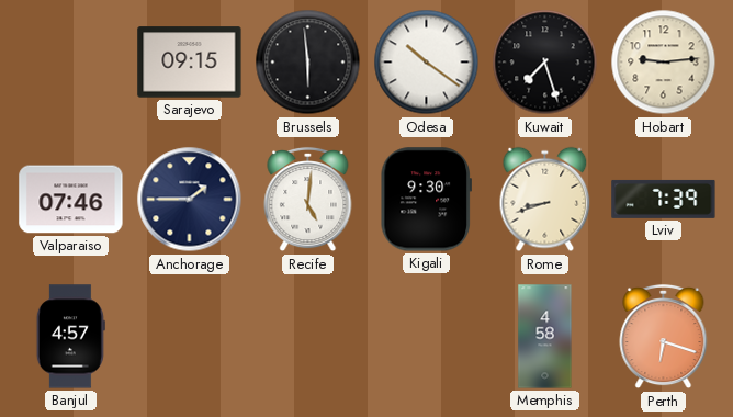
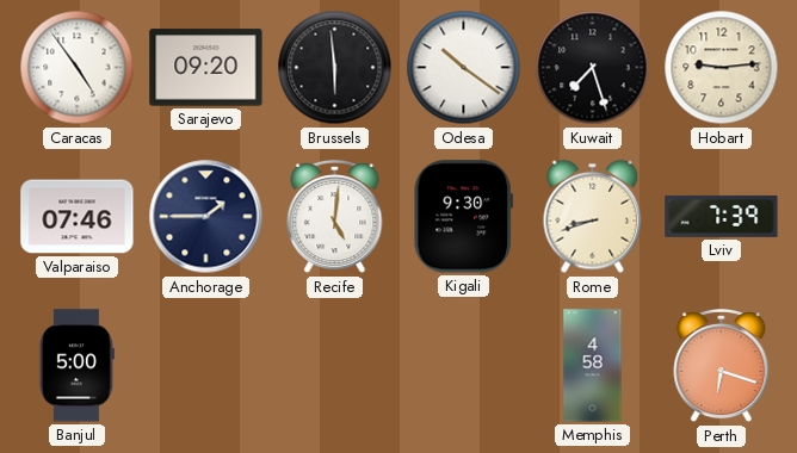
Caracas: none -> 4:54
Sarajevo: 09:15 -> 09:20
Banjul: 4:57 -> 5:00
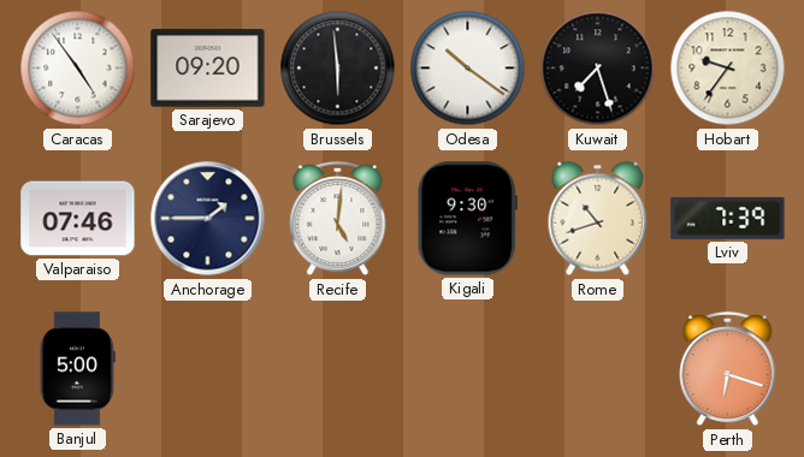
Hobart: 9:14 -> 9:36
Rome: 8:42 -> 10:42
Memphis: 4:58 -> none
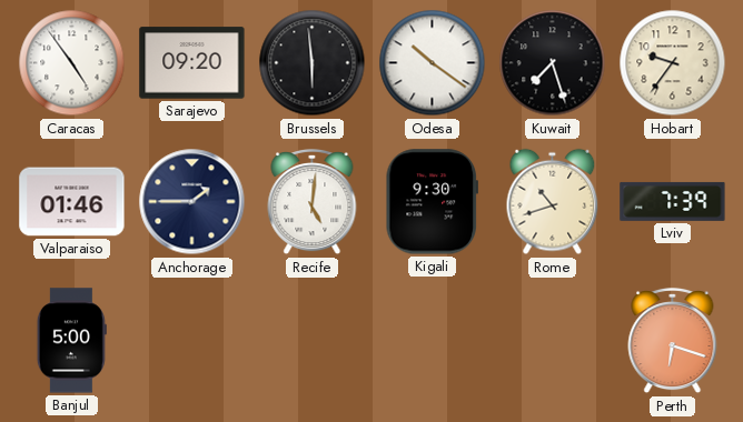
Valparaiso: 07:46 -> 01:46
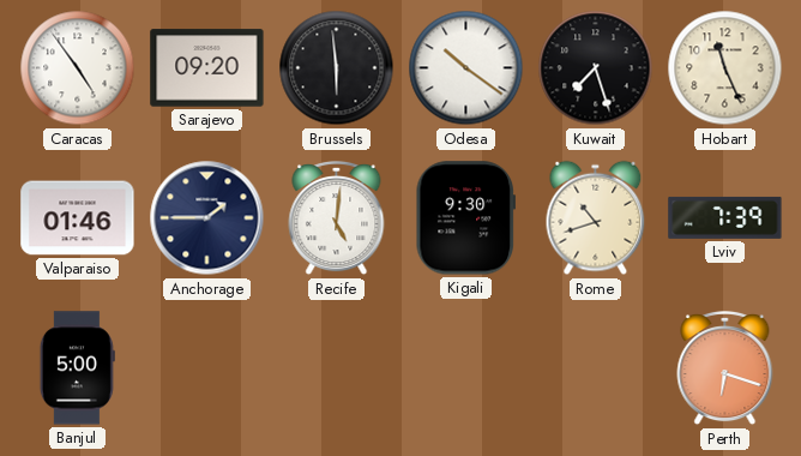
Hobart: 9:36 -> 11:26
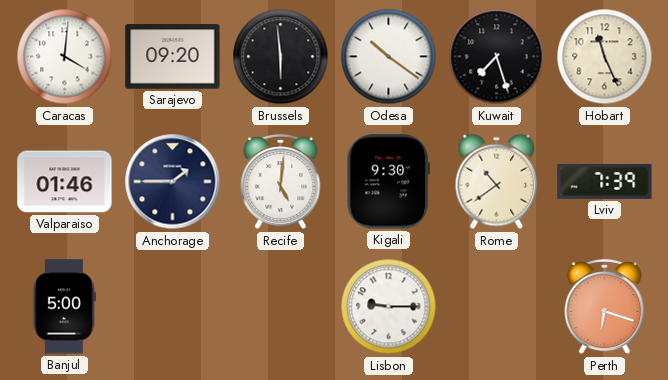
Caracas: 4:54 -> 4:01
Rome: 10:42 -> 10:39
Lisbon: none -> 9:15
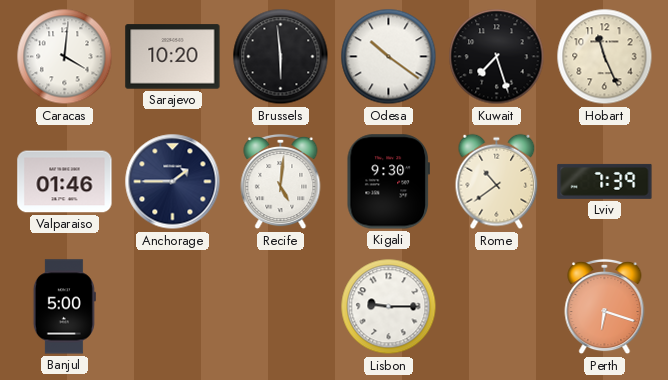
Sarajevo: 09:20 -> 10:20
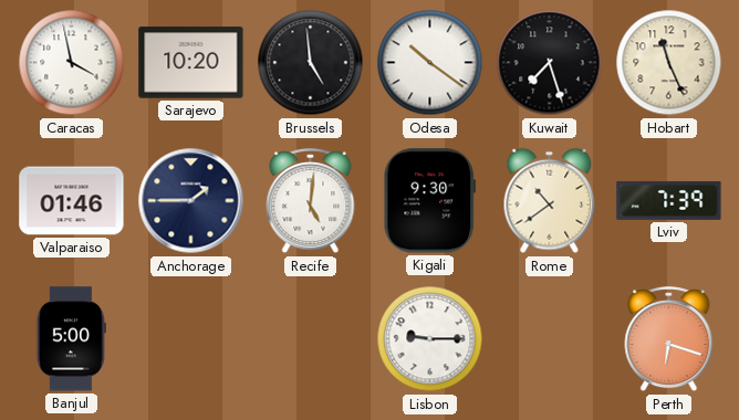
Caracas: 4:01 -> 3:58
Brussels: 5:59 -> 4:59
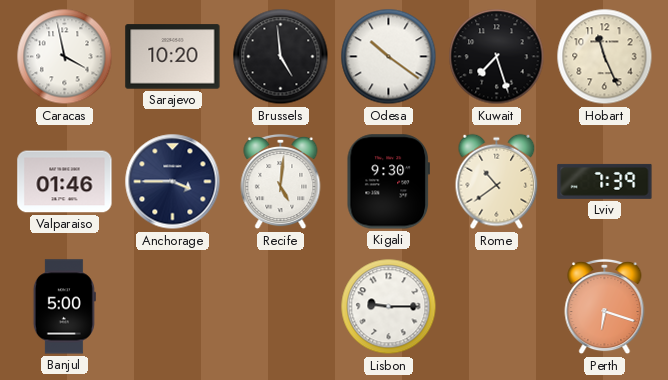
Anchorage: 1:45 -> 3:45
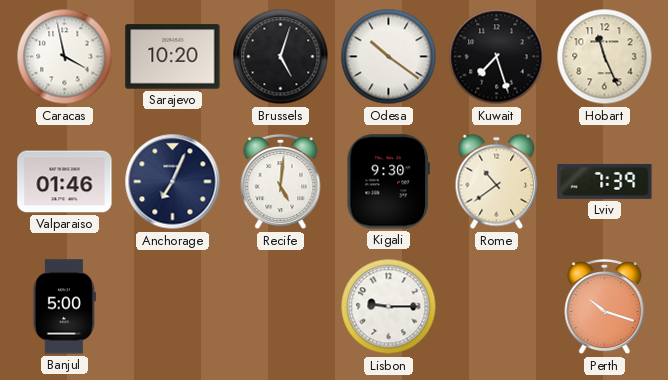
Brussels: 4:59 -> 5:03
Anchorage: 3:45 -> 7:04
Perth: 6:18 -> 10:18
